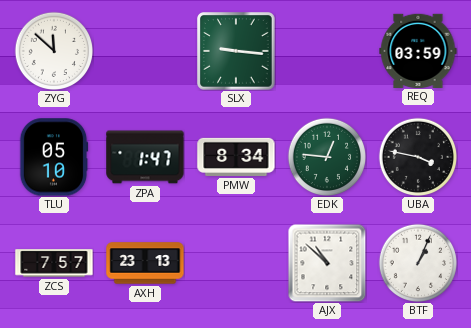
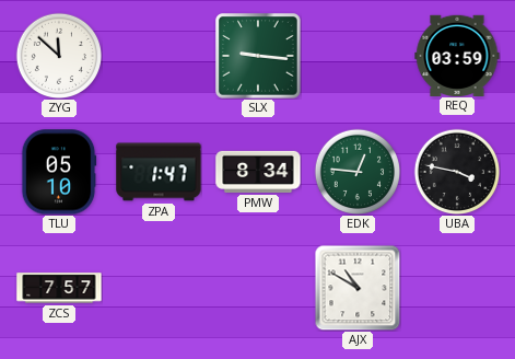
AXH: 23:13 -> none
AJX: 10:52 -> 10:50
BTF: 1:04 -> none
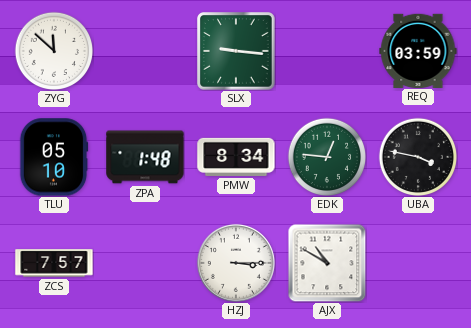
ZPA: 1:47 -> 1:48
HZJ: none -> 3:15
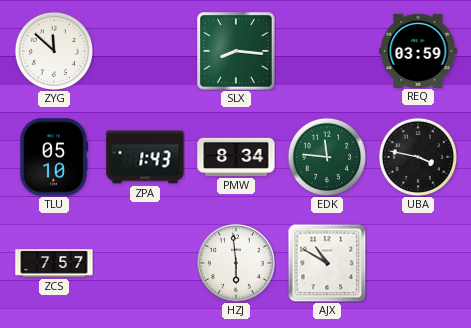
SLX: 9:16 -> 8:16
ZPA: 1:48 -> 1:43
EDK: 12:46 -> 11:46
HZJ: 3:15 -> 5:59
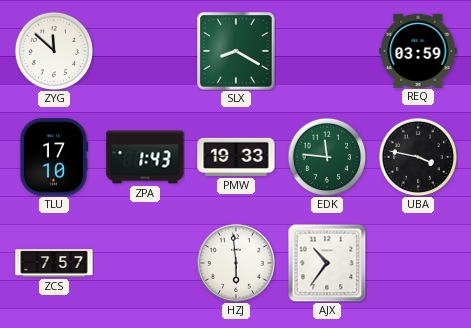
SLX: 8:16 -> 8:20
TLU: 05:10 -> 17:10
PMW: 8:34 -> 19:33
AJX: 10:50 -> 10:36
